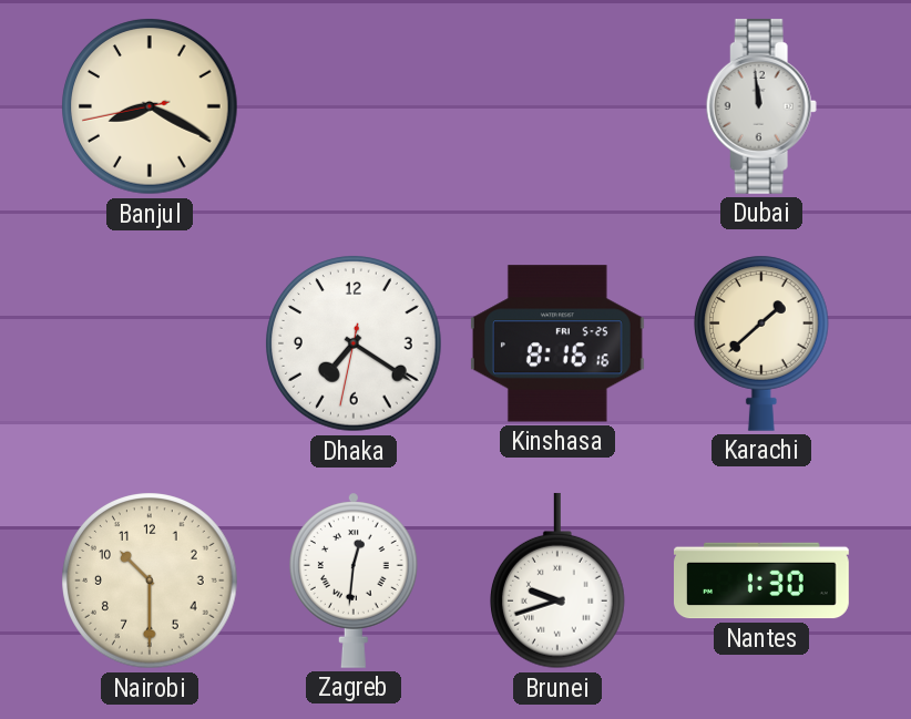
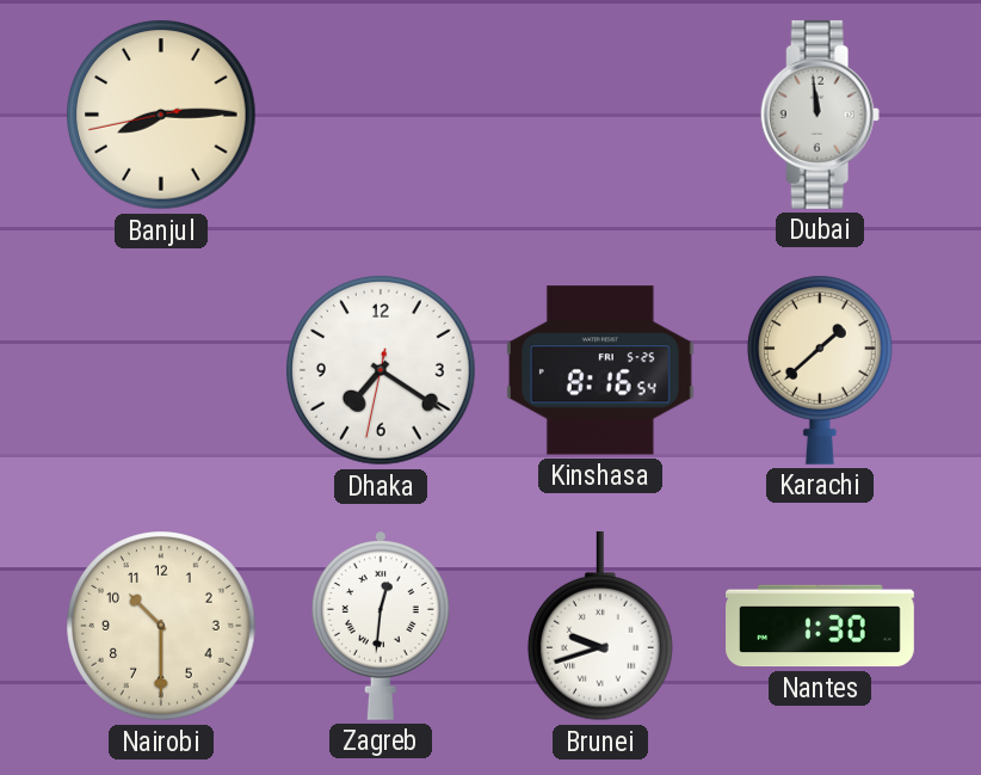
Banjul: 8:19 -> 8:14
Kinshasa: 8:16:16 -> 8:16:54
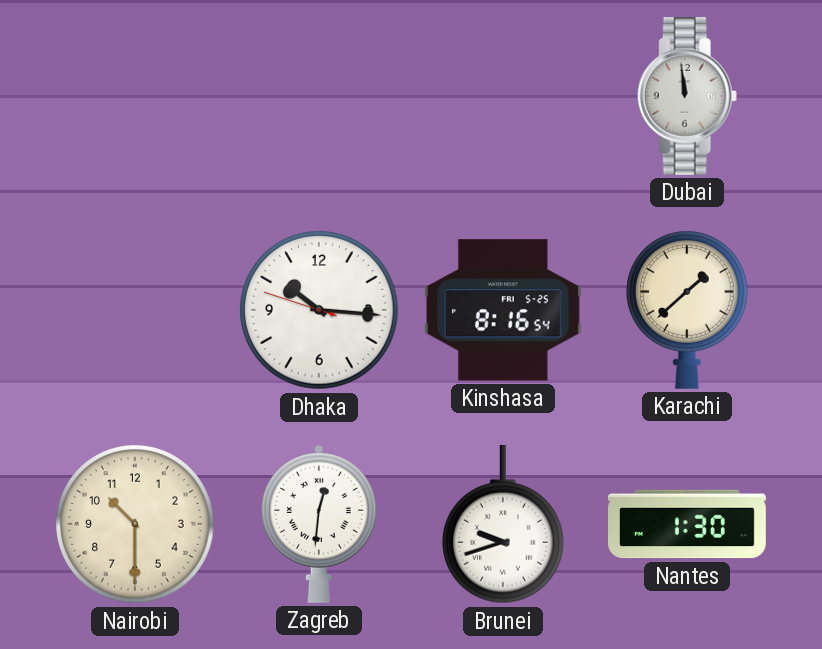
Banjul: 8:14 -> none
Dhaka: 7:20 -> 10:15
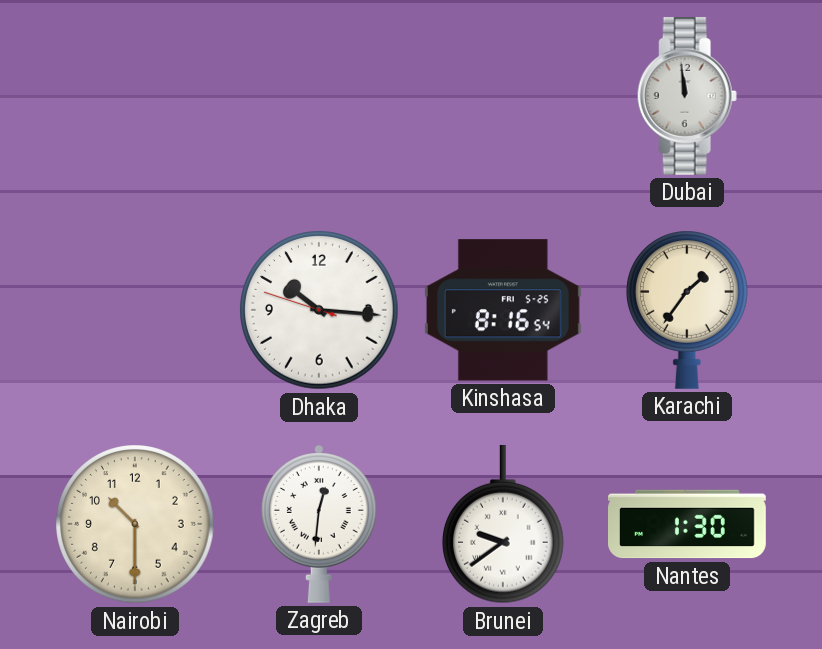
Karachi: 1:38 -> 1:36
Brunei: 9:42 -> 9:39
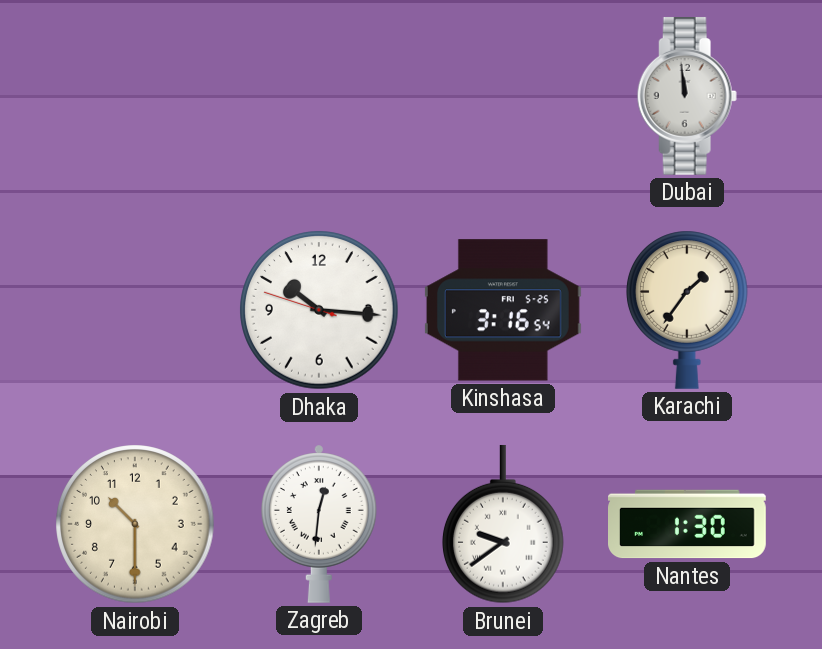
Kinshasa: 8:16 -> 3:16
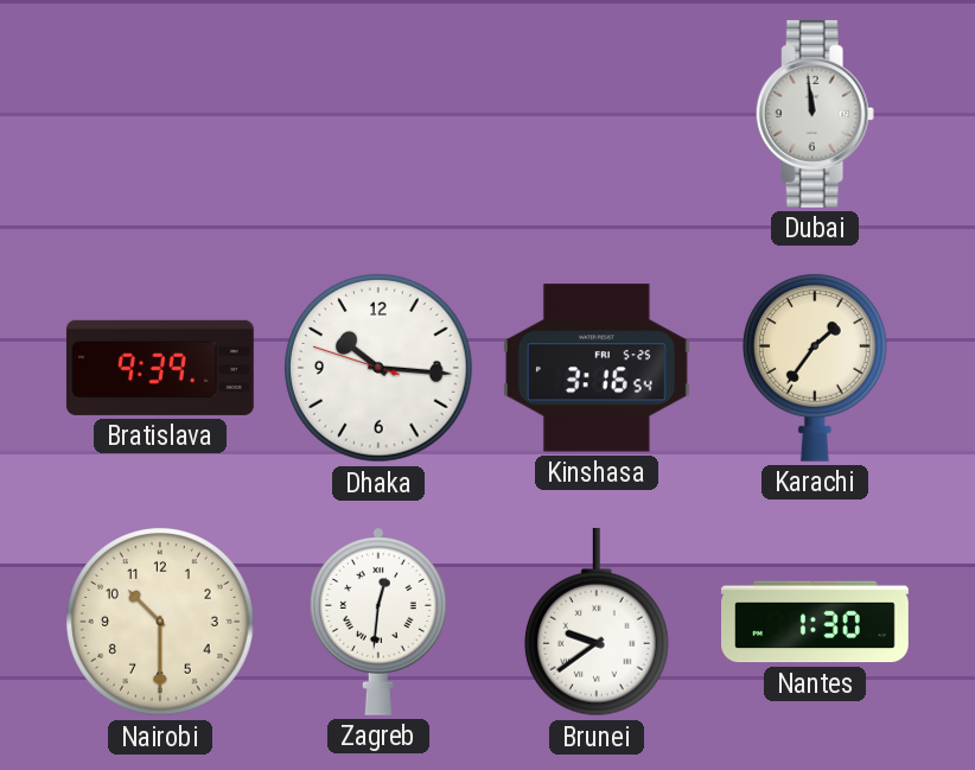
Bratislava: none -> 9:39
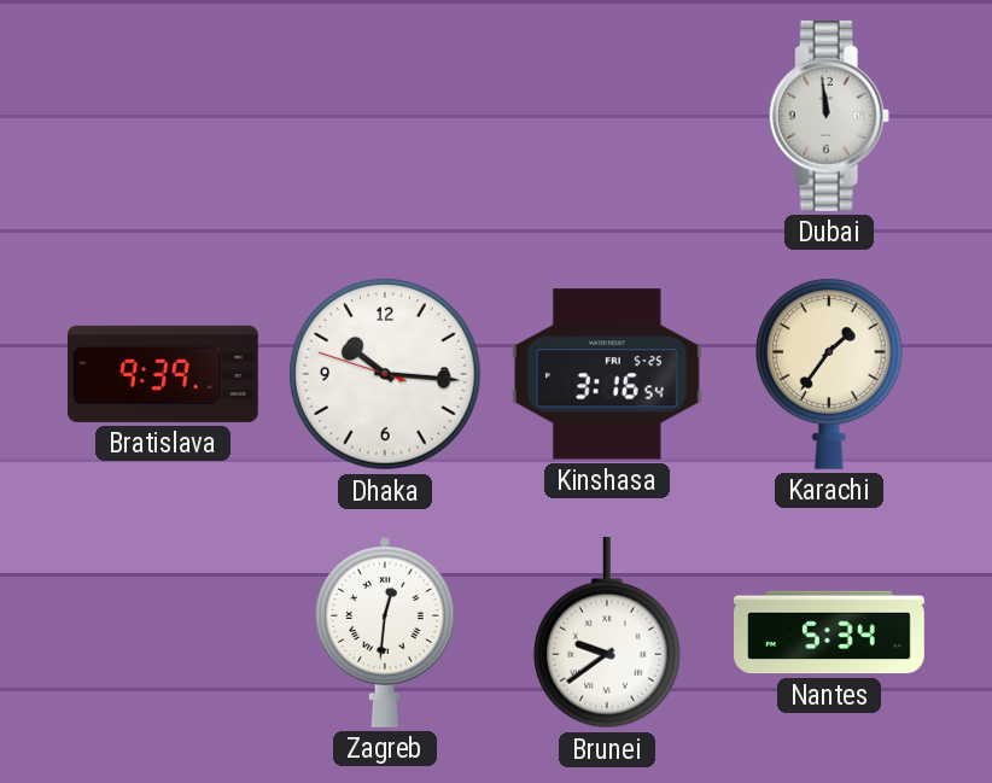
Nairobi: 10:30 -> none
Nantes: 1:30 -> 5:34
